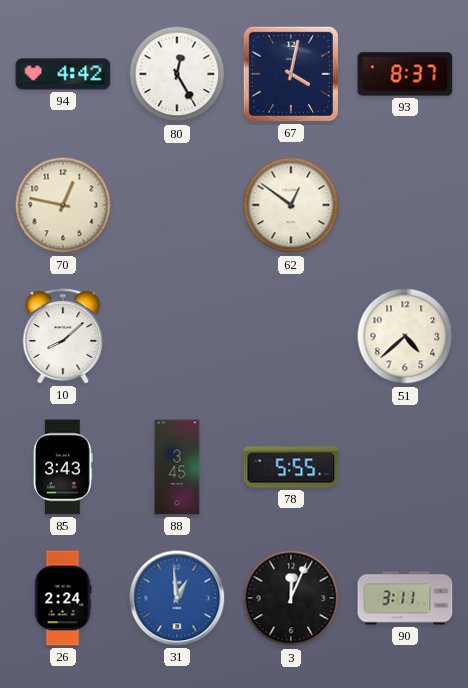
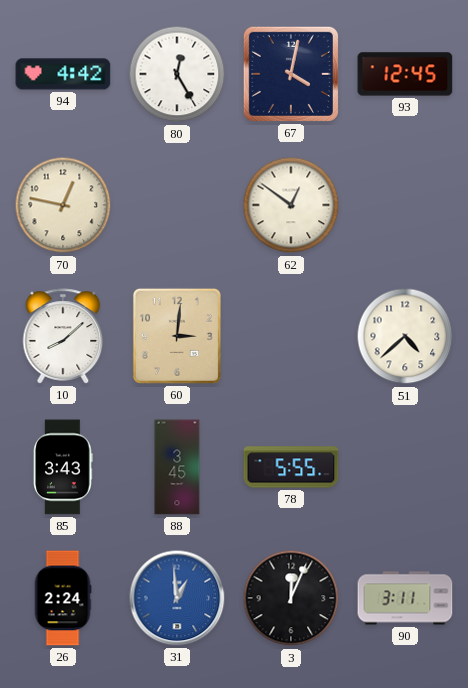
93: 8:37 -> 12:45
60: none -> 3:01
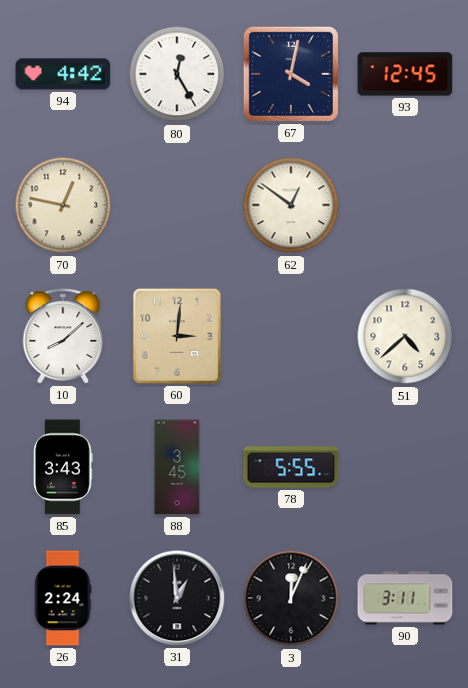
31 dial: blue -> black
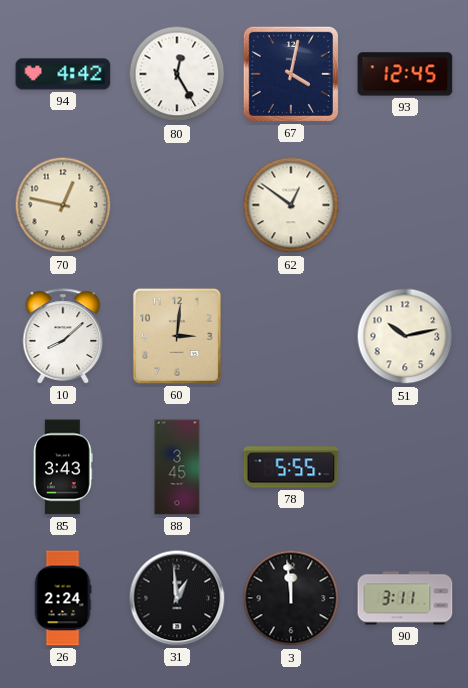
51: 4:38 -> 10:13
3: 12:04 -> 11:59
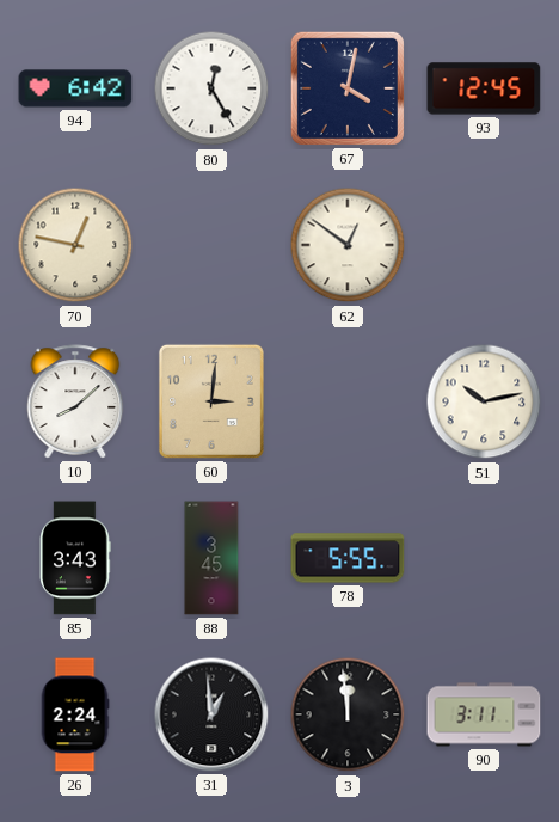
94: 4:42 -> 6:42
